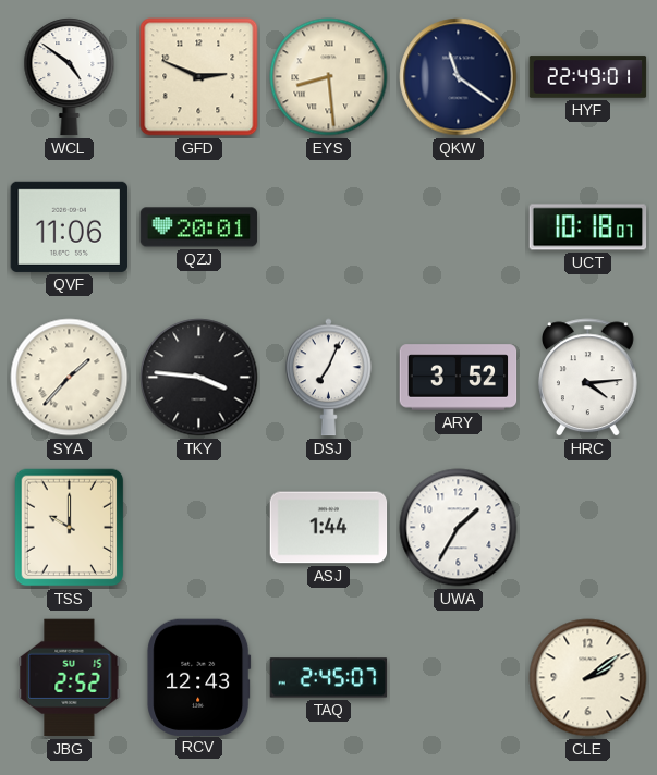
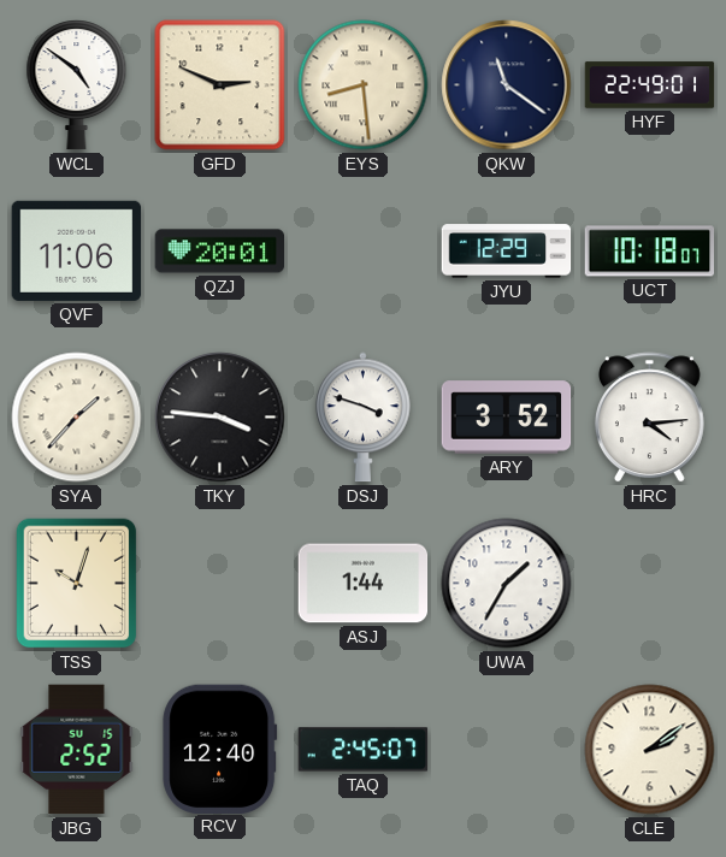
JYU: none -> 12:29
DSJ: 7:04 -> 3:48
TSS: 10:00 -> 10:03
RCV: 12:43 -> 12:40
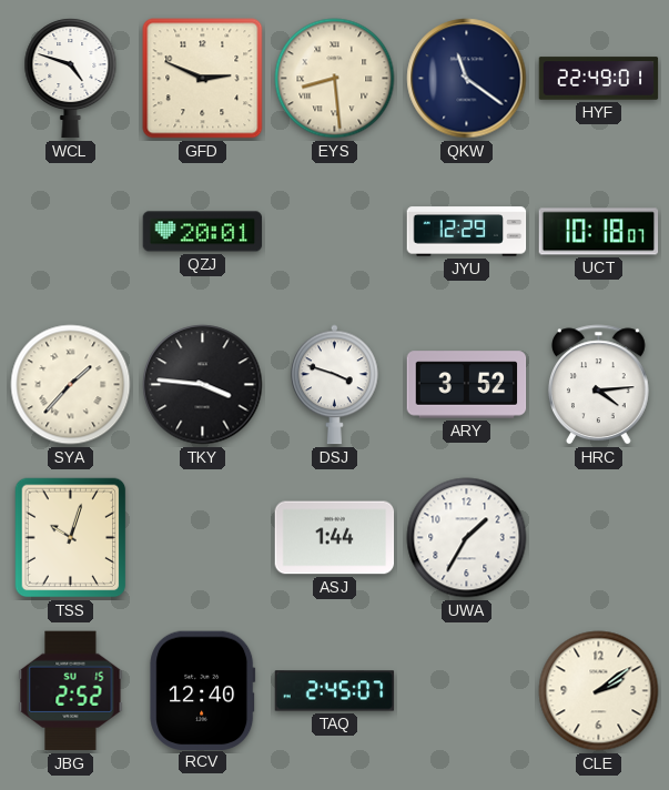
WCL: 4:51 -> 4:48
QVF: 11:06 -> none
